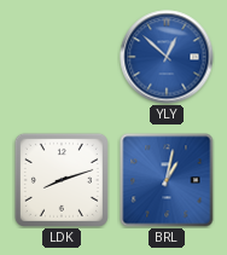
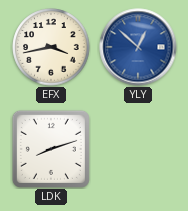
EFX: none -> 3:43
BRL: 1:02 -> none
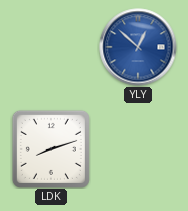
EFX: 3:43 -> none
